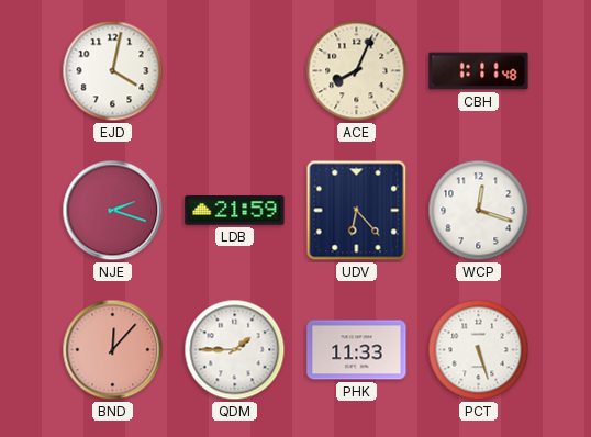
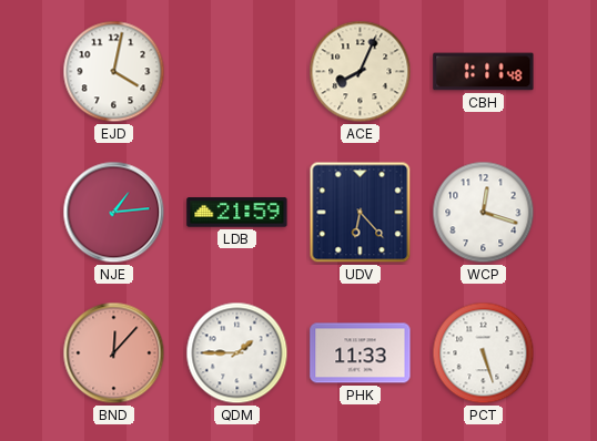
NJE: 2:18 -> 1:14
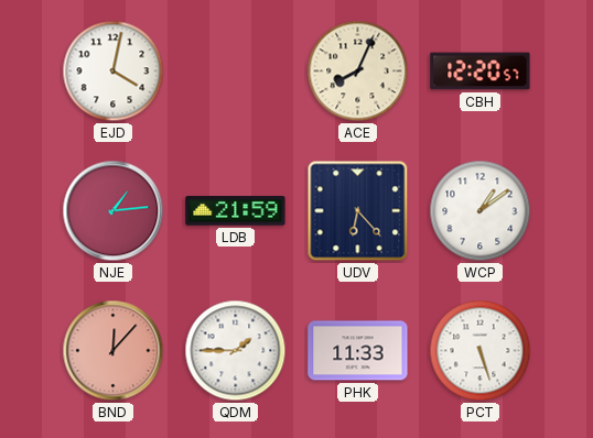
CBH: 1:11 -> 12:20
WCP: 12:18 -> 1:09
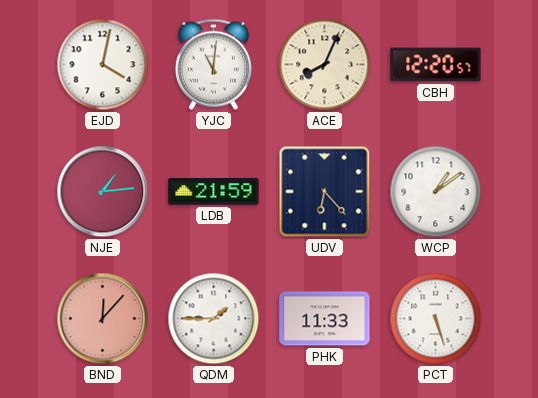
YJC: none -> 11:01
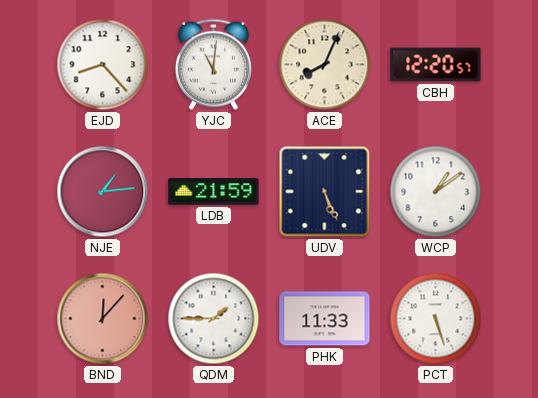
EJD: 4:02 -> 8:23
UDV: 6:23 -> 5:26
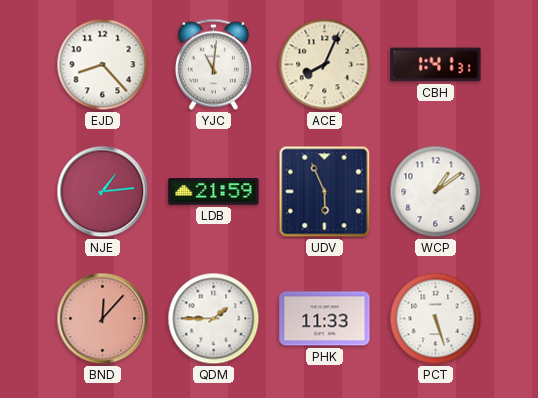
CBH: 12:20 -> 1:41
UDV: 5:26 -> 5:56
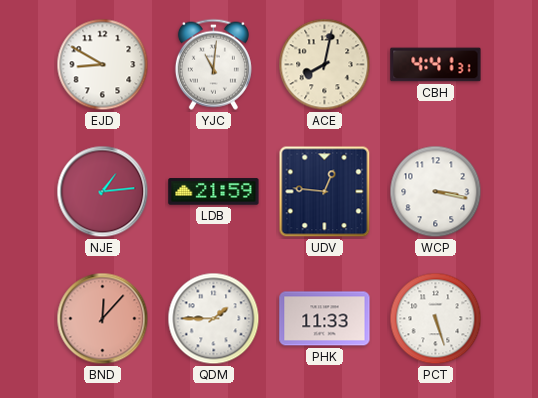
EJD: 8:23 -> 8:50
ACE: 8:04 -> 8:02
CBH: 1:41 -> 4:41
UDV: 5:56 -> 12:46
WCP: 1:09 -> 3:17
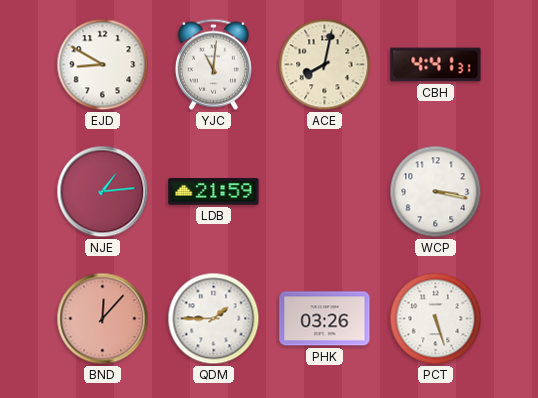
UDV: 12:46 -> none
PHK: 11:33 -> 03:26
